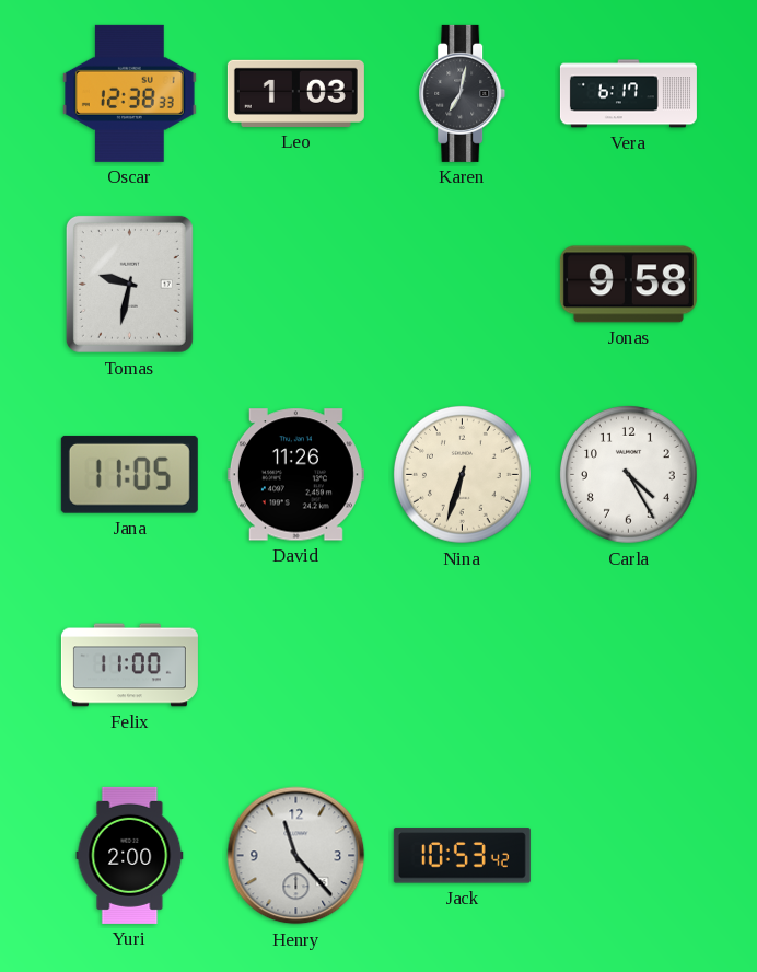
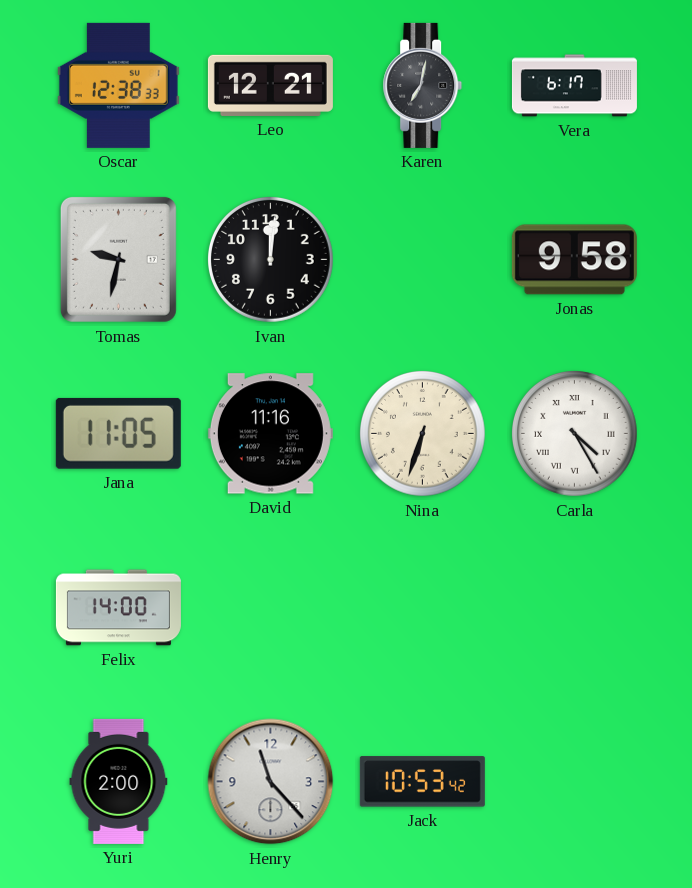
Leo: 1:03 -> 12:21
Ivan: none -> 12:01
David: 11:26 -> 11:16
Carla numerals: Arabic -> Roman
Felix: 11:00 -> 14:00
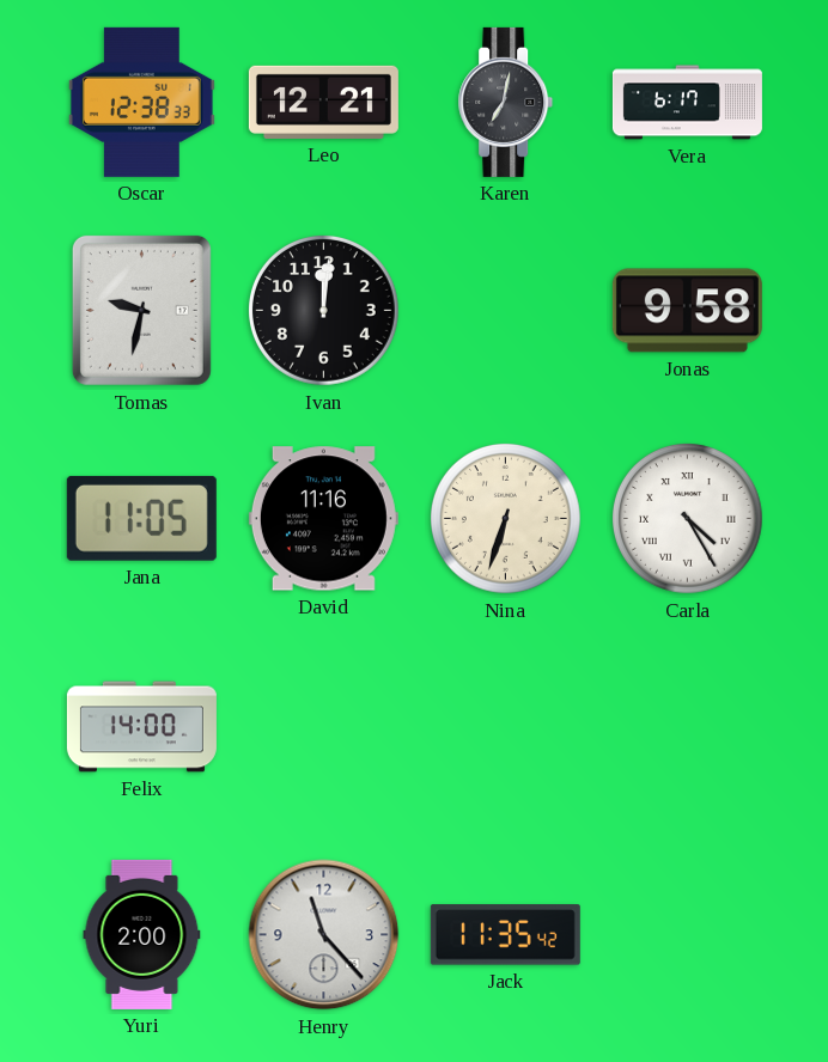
Jack: 10:53 -> 11:35
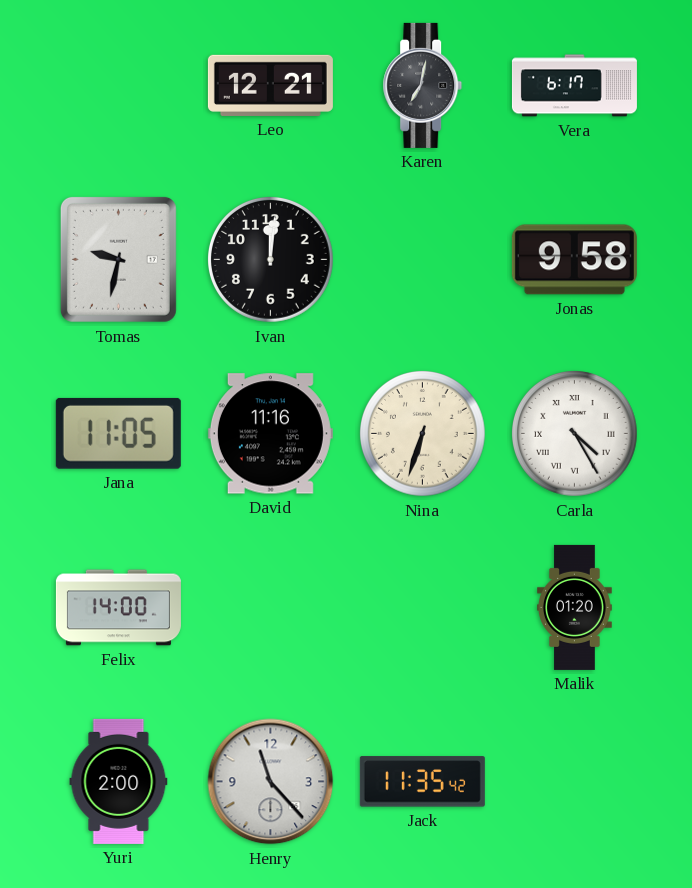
Oscar: 12:38 -> none
Malik: none -> 01:20
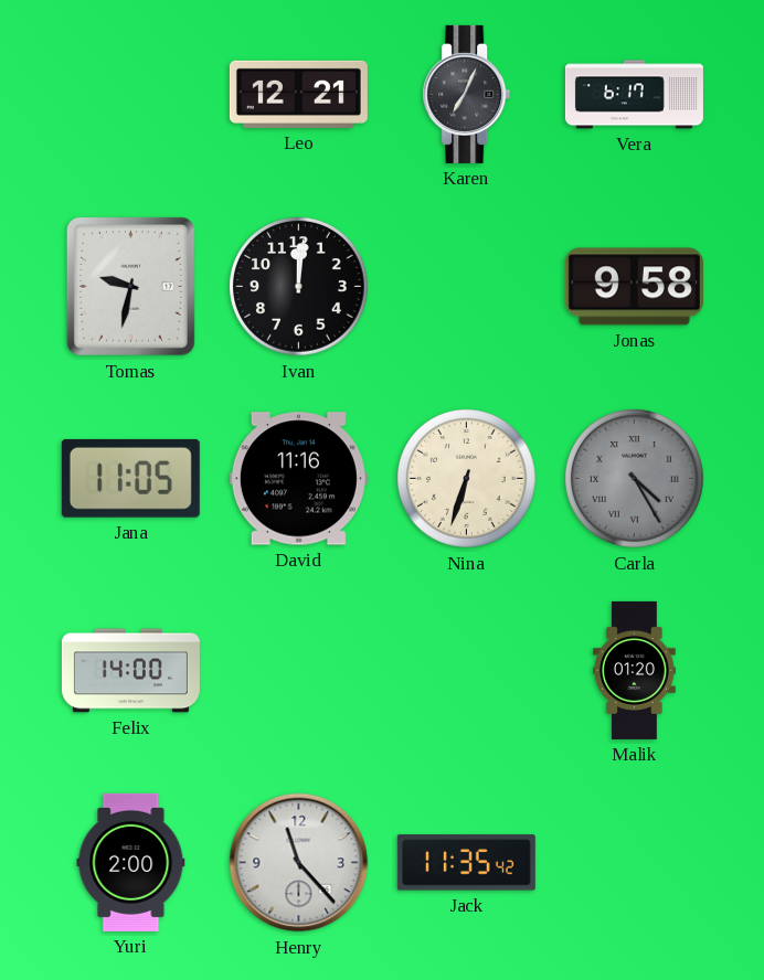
Karen: 7:02 -> 7:04
Carla dial: white -> grey
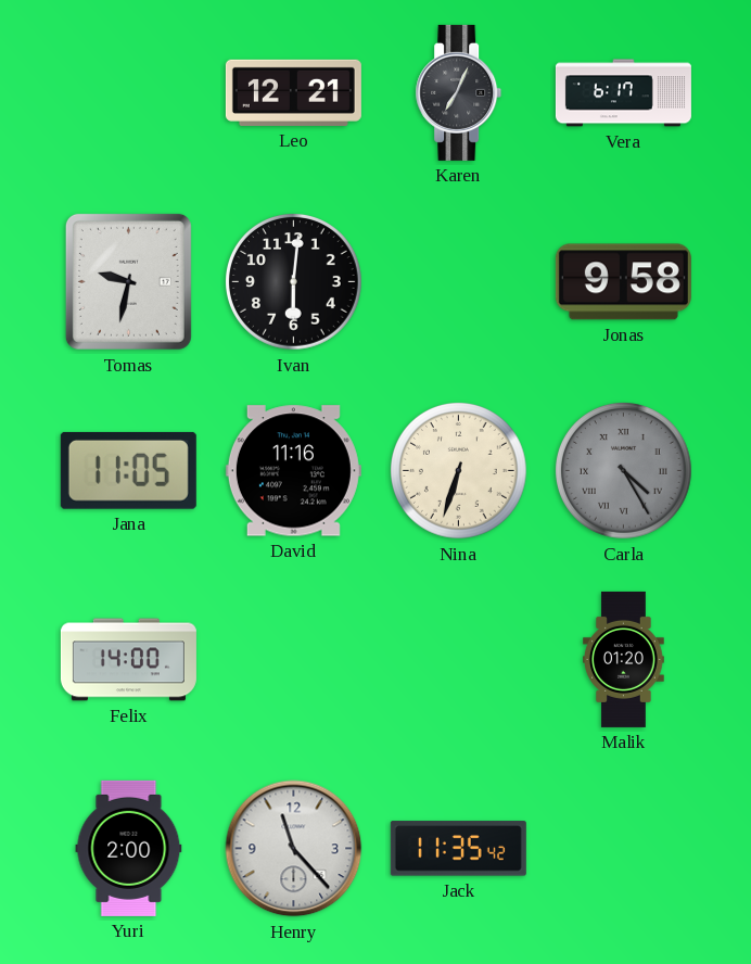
Ivan: 12:01 -> 6:01
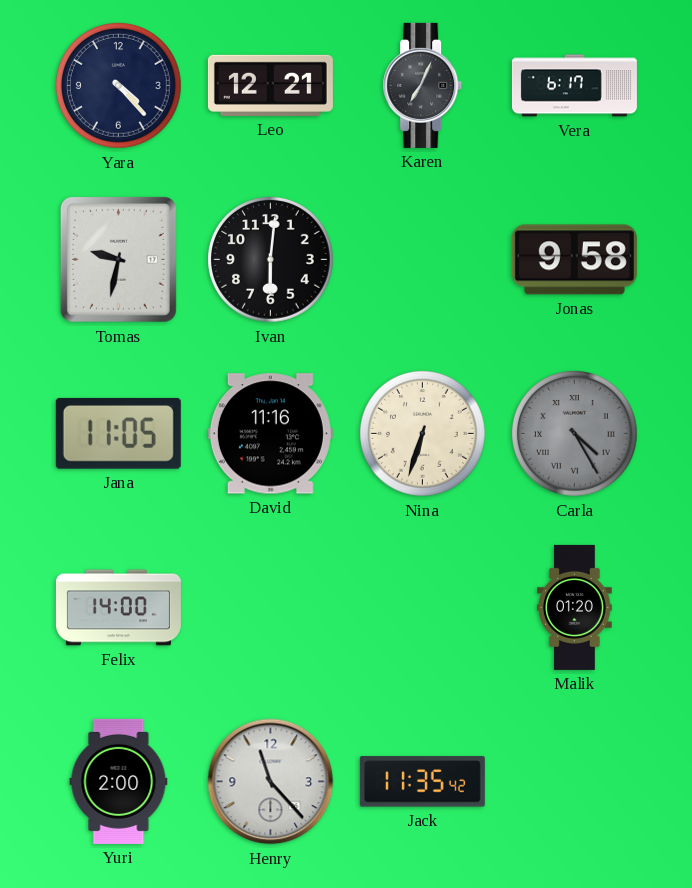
Yara: none -> 4:23
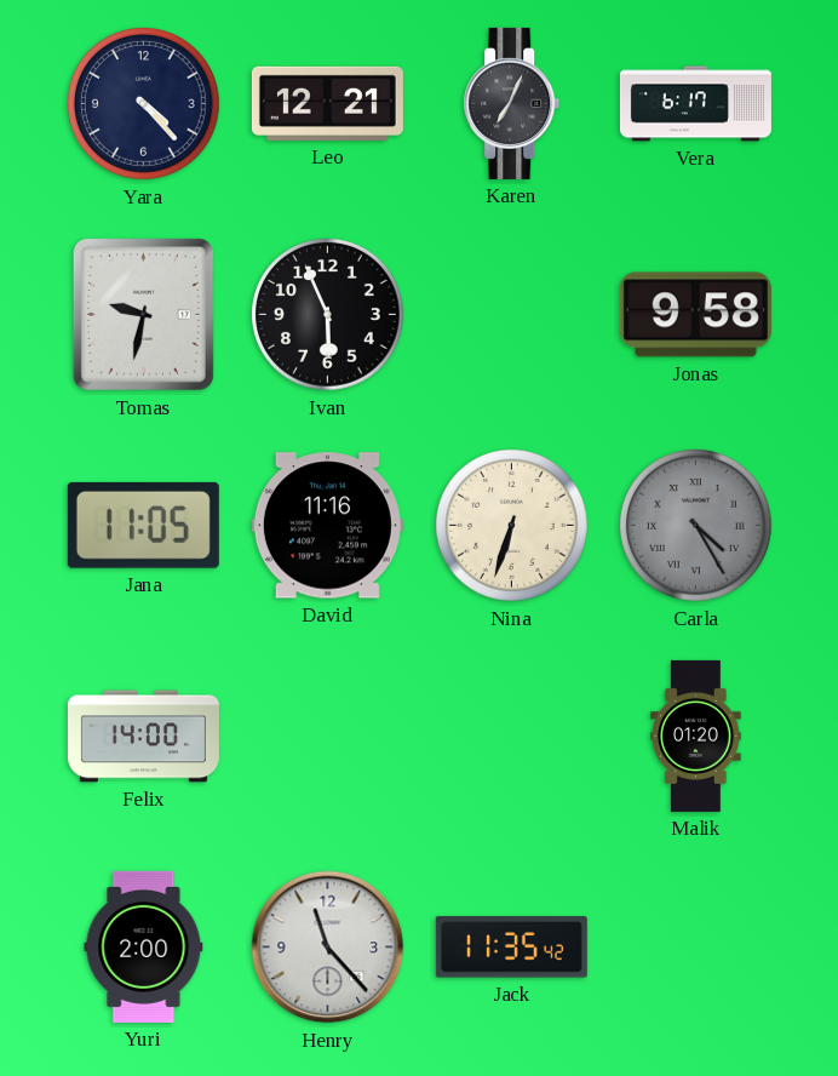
Ivan: 6:01 -> 5:56
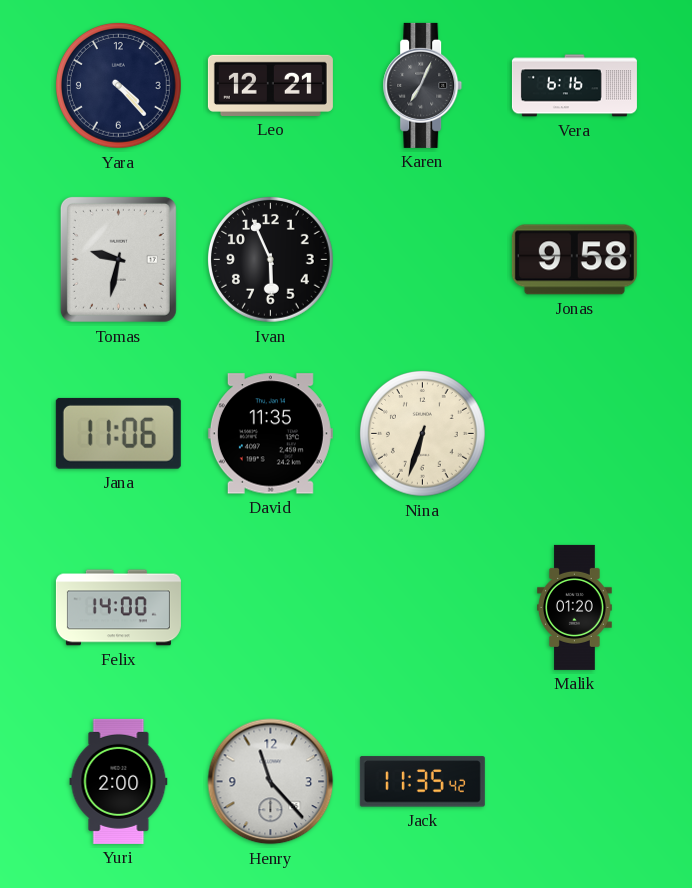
Vera: 6:17 -> 6:16
Jana: 11:05 -> 11:06
David: 11:16 -> 11:35
Carla: 4:25 -> none
